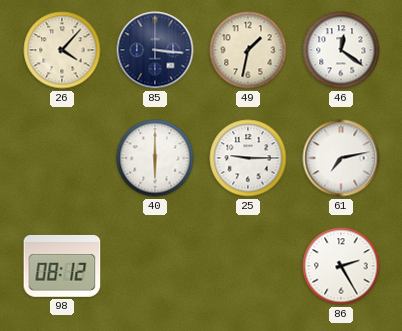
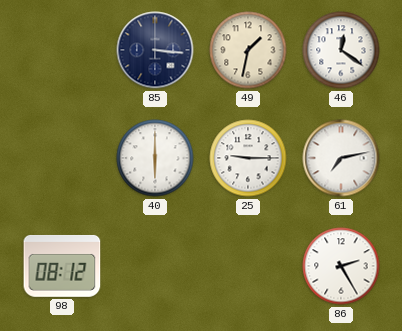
26: 4:07 -> none
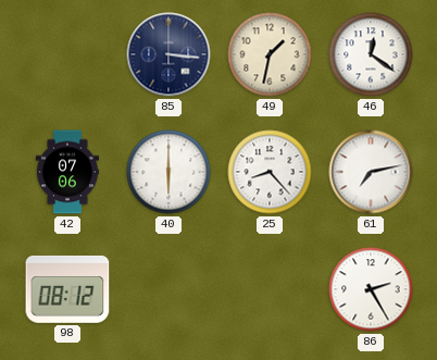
42: none -> 07:06
25: 9:15 -> 8:23
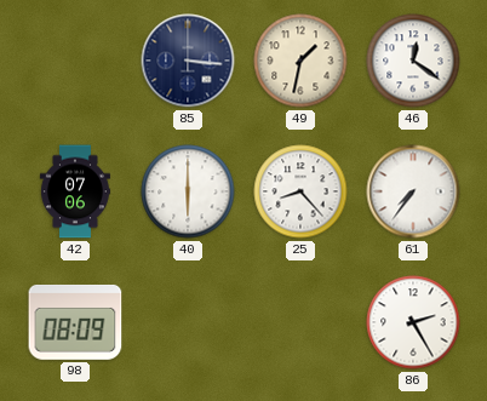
61: 7:13 -> 7:36
98: 08:12 -> 08:09
